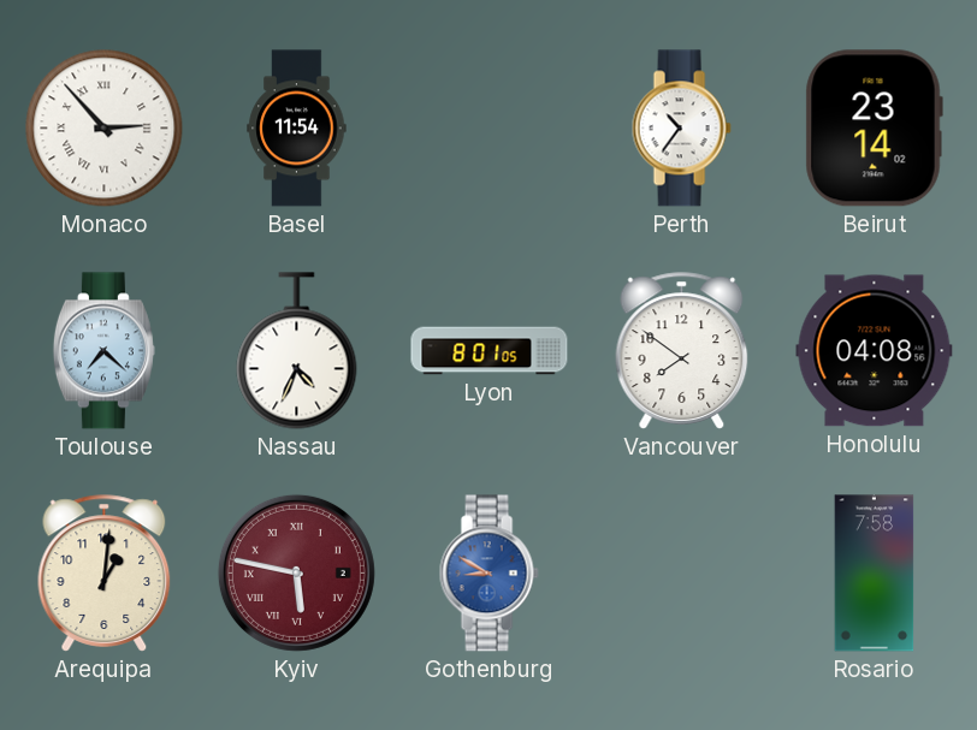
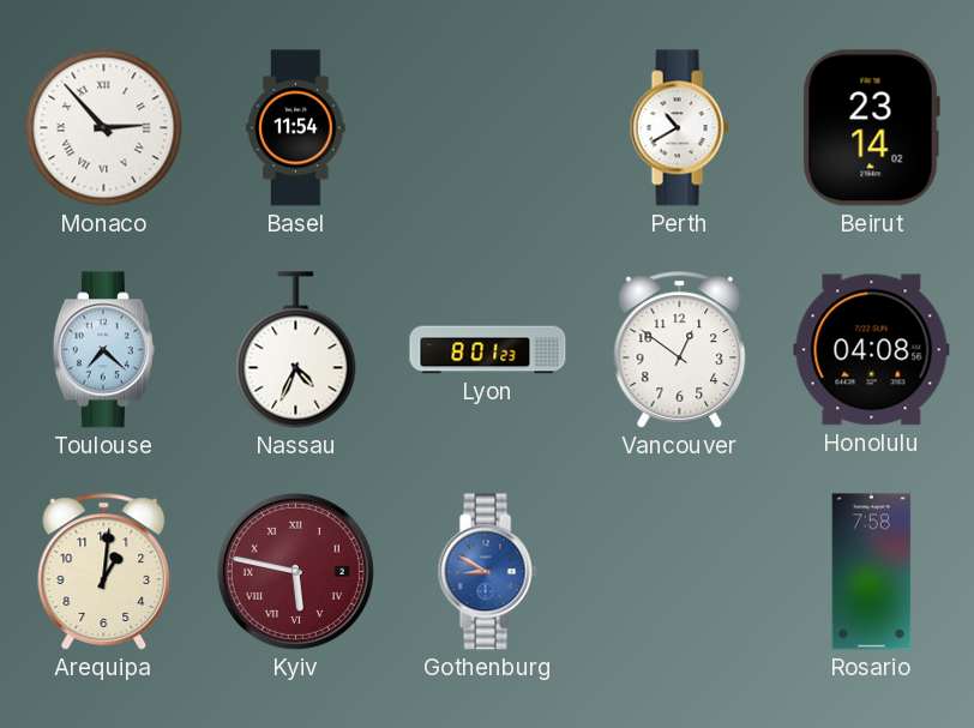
Perth: 10:36 -> 10:40
Lyon: 8:01:05 -> 8:01:23
Vancouver: 7:51 -> 12:51
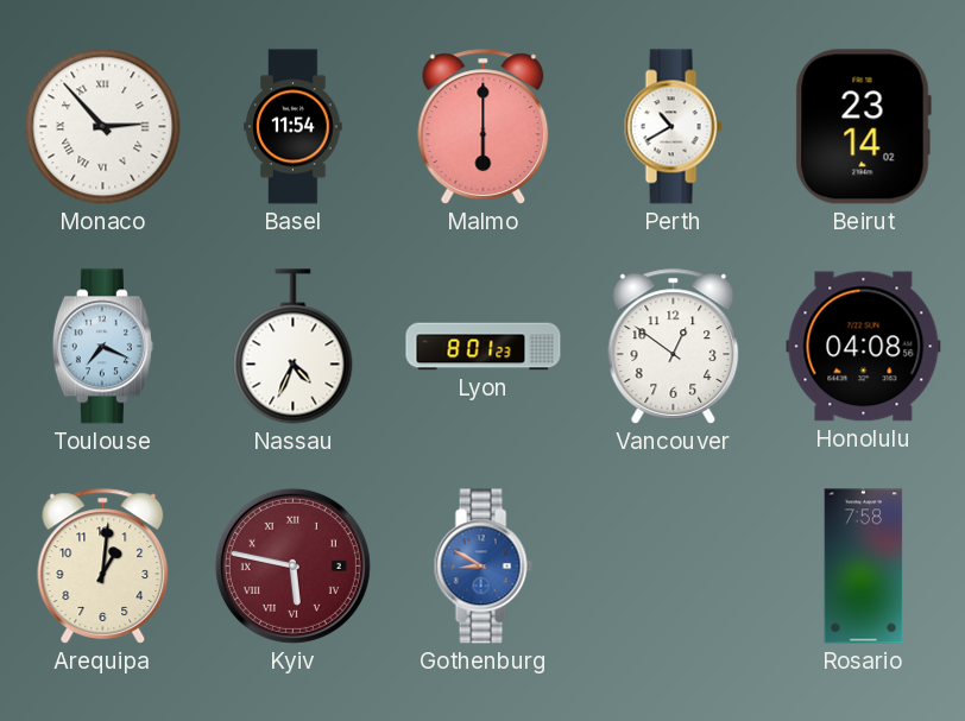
Malmo: none -> 6:00
Toulouse: 7:22 -> 7:19
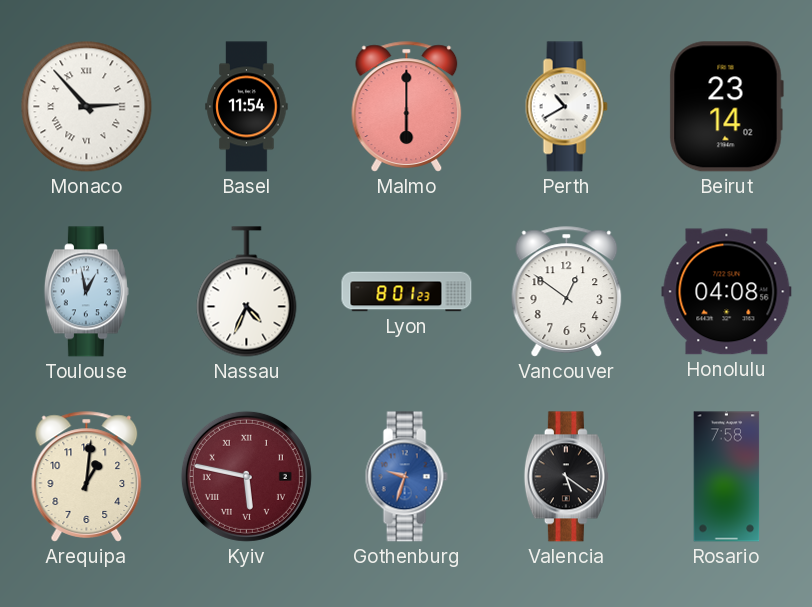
Toulouse: 7:19 -> 12:58
Gothenburg: 8:50 -> 9:33
Valencia: none -> 5:21
